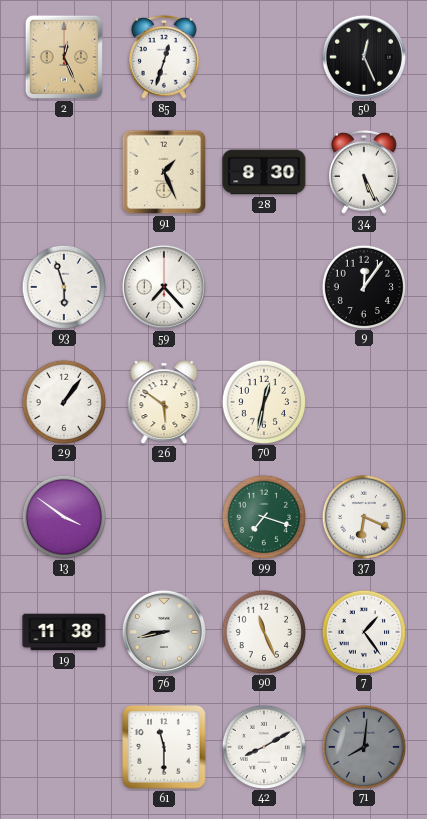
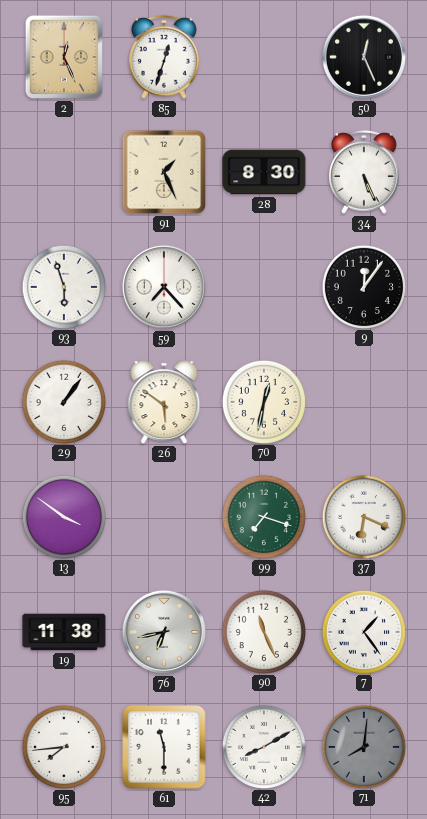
76: 8:43 -> 6:43
95: none -> 7:44
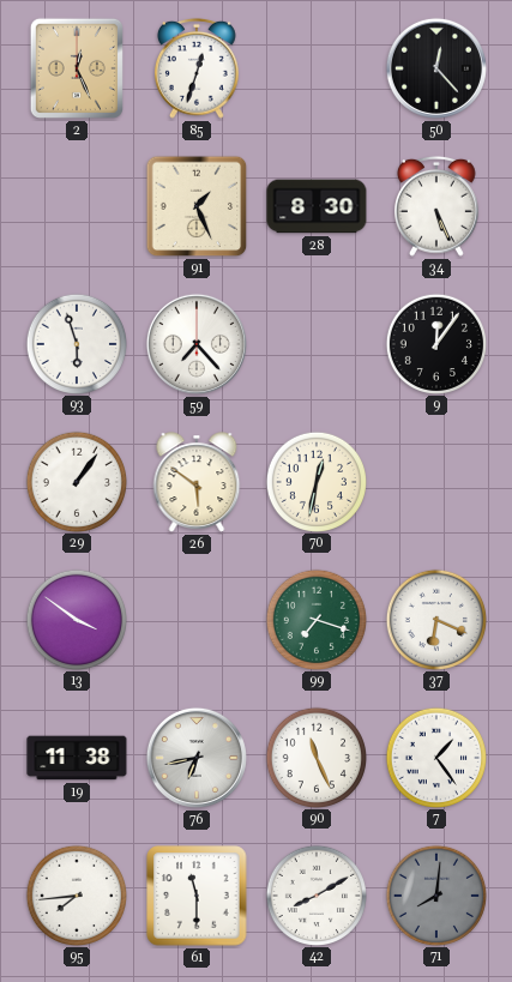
50: 12:26 -> 12:23
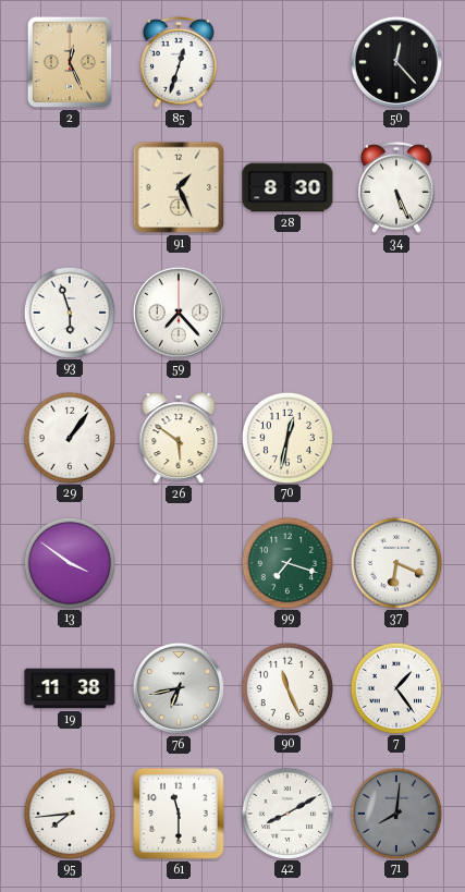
9: 12:06 -> none
